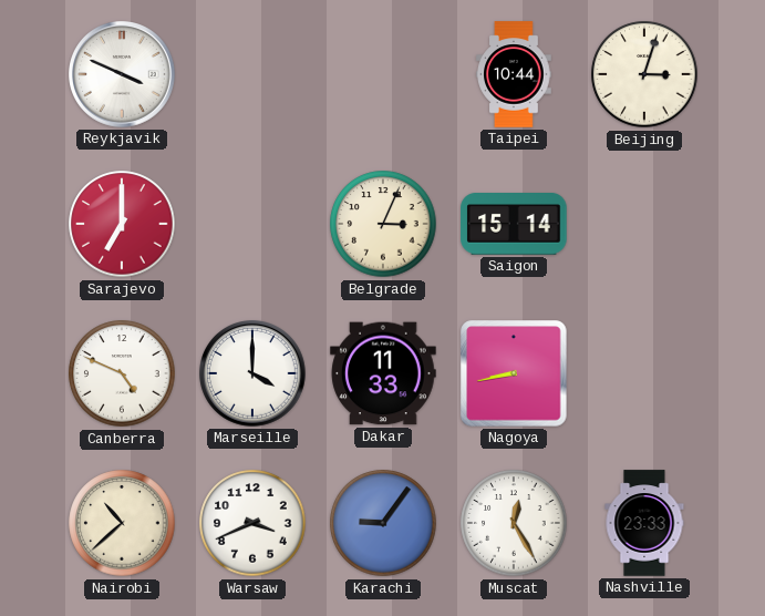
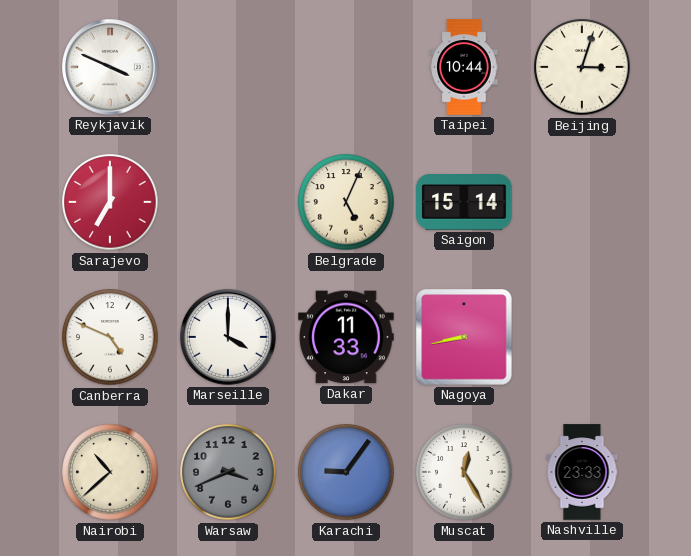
Belgrade: 3:04 -> 5:04
Warsaw dial: white -> grey
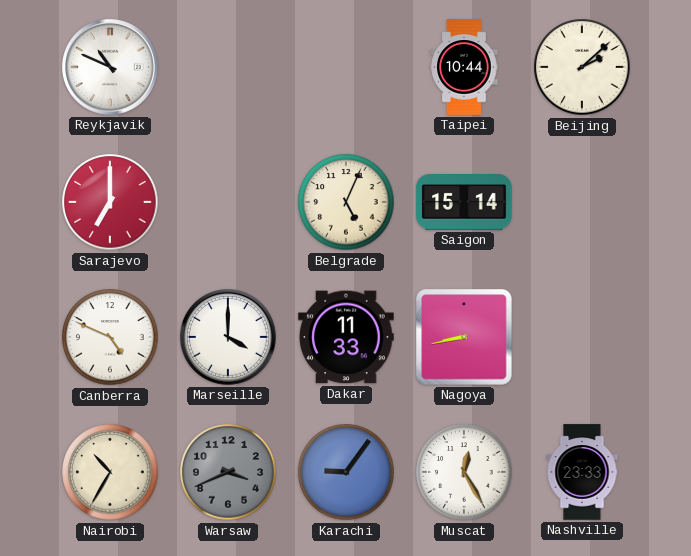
Reykjavik: 3:49 -> 10:49
Beijing: 3:03 -> 2:08
Nairobi: 10:38 -> 10:35
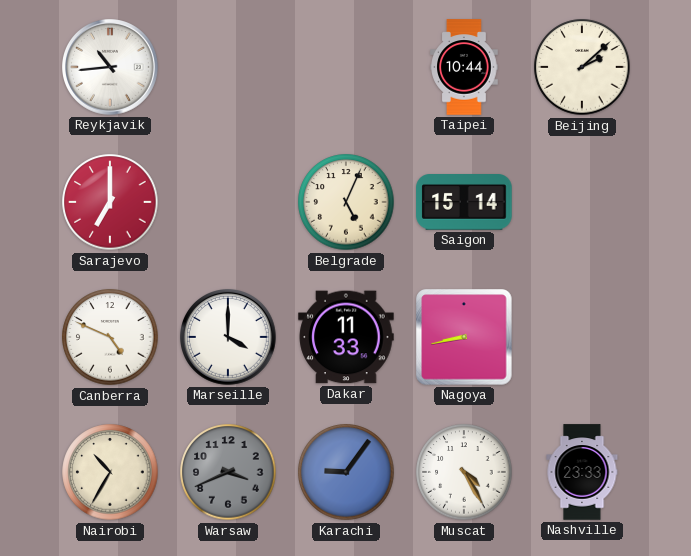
Reykjavik: 10:49 -> 10:44
Muscat: 12:25 -> 4:25
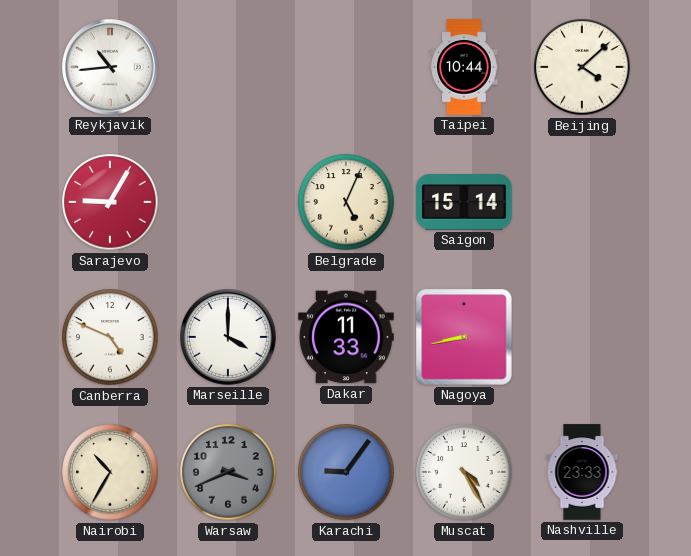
Beijing: 2:08 -> 4:08
Sarajevo: 7:00 -> 9:05
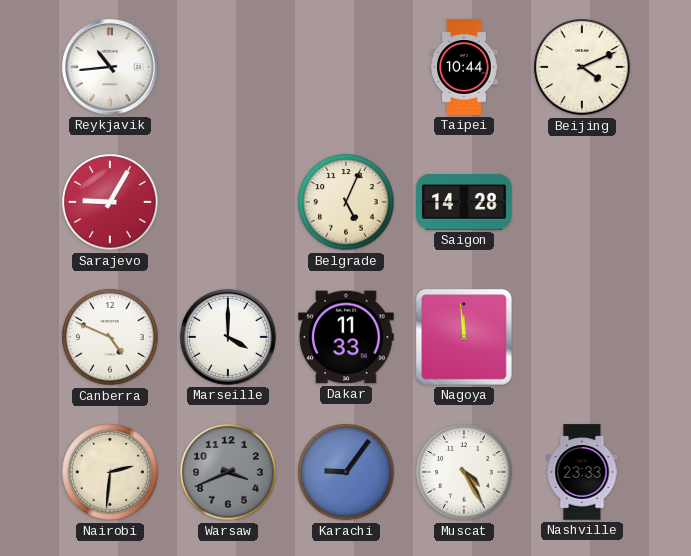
Beijing: 4:08 -> 4:11
Saigon: 15:14 -> 14:28
Nagoya: 8:43 -> 11:59
Nairobi: 10:35 -> 2:31
